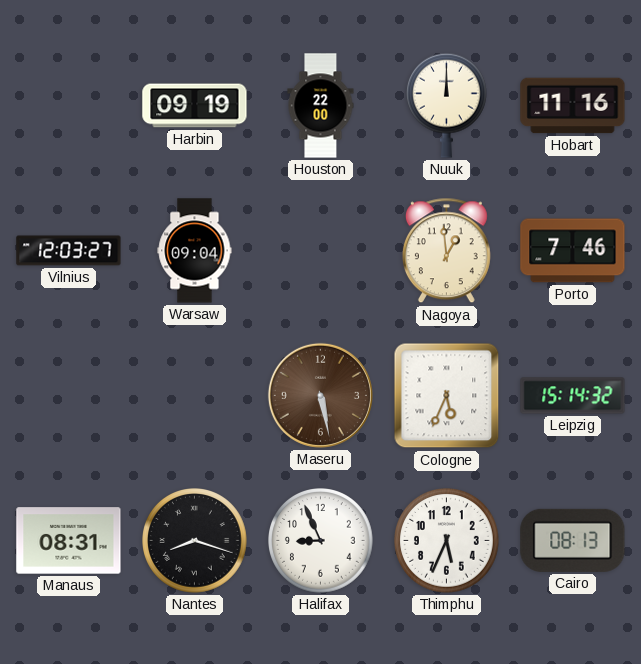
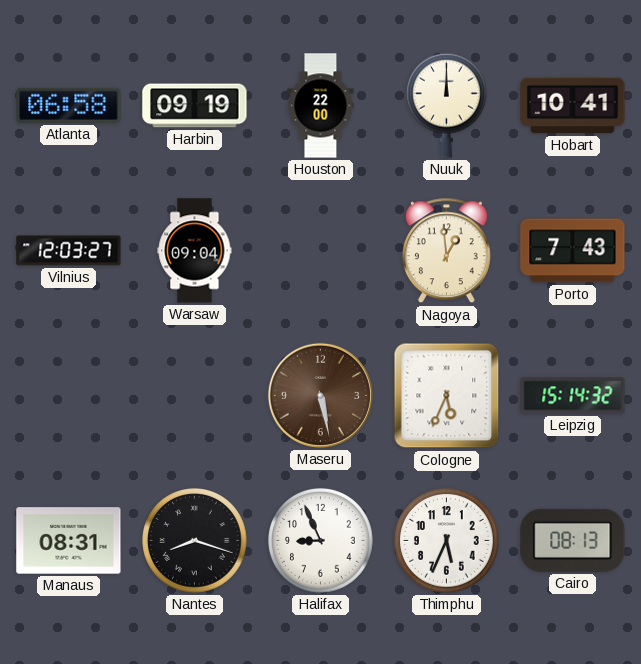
Atlanta: none -> 06:58
Hobart: 11:16 -> 10:41
Porto: 7:46 -> 7:43
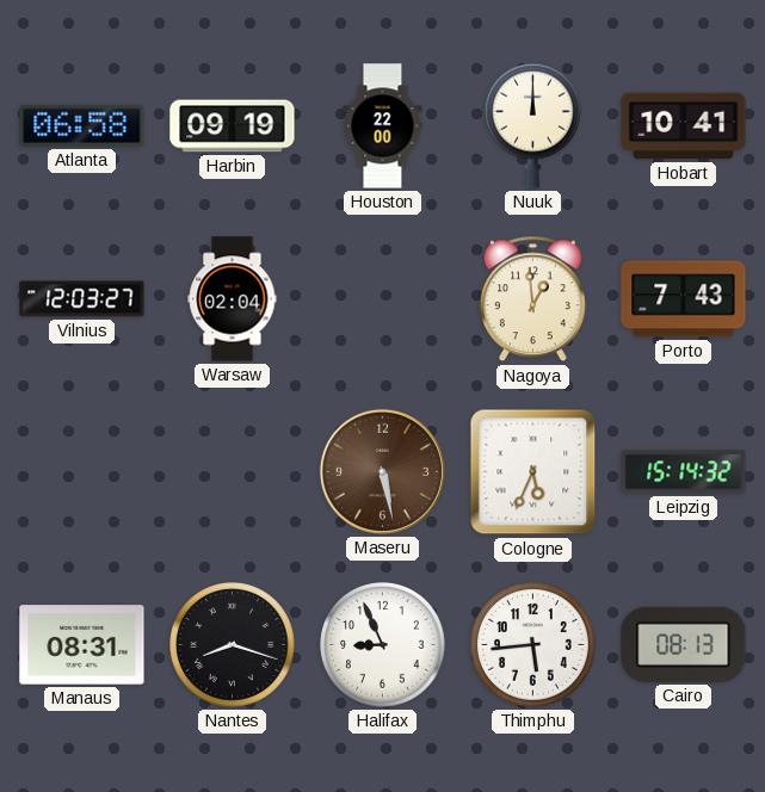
Warsaw: 09:04 -> 02:04
Thimphu: 5:34 -> 5:44
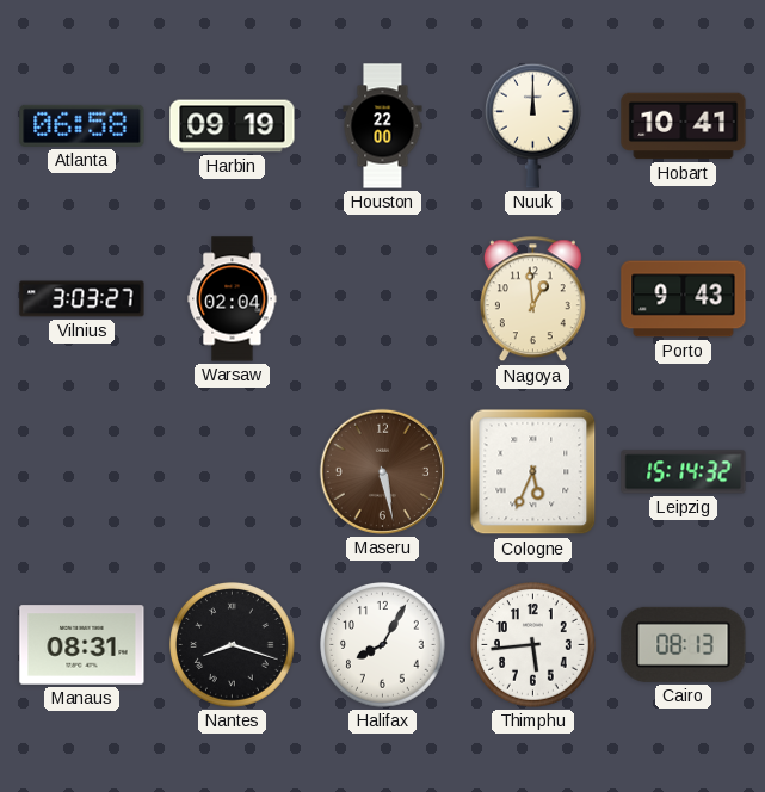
Vilnius: 12:03 -> 3:03
Porto: 7:43 -> 9:43
Halifax: 8:56 -> 8:05
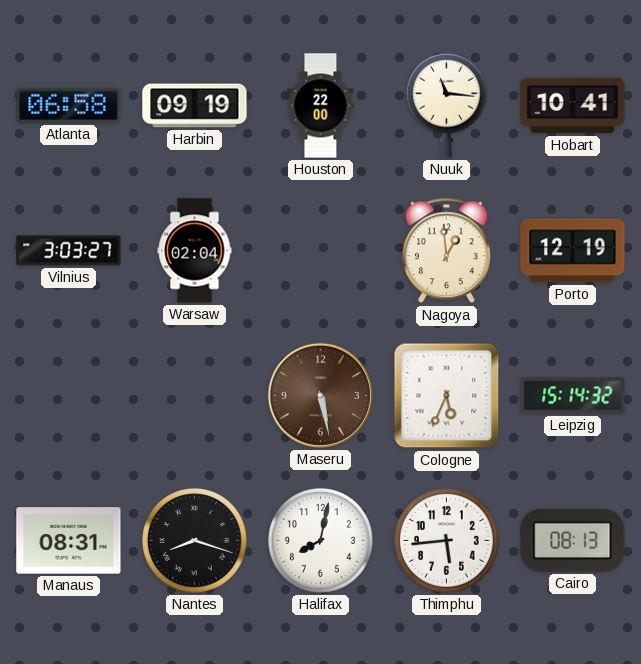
Nuuk: 12:00 -> 11:16
Porto: 9:43 -> 12:19
Halifax: 8:05 -> 8:02
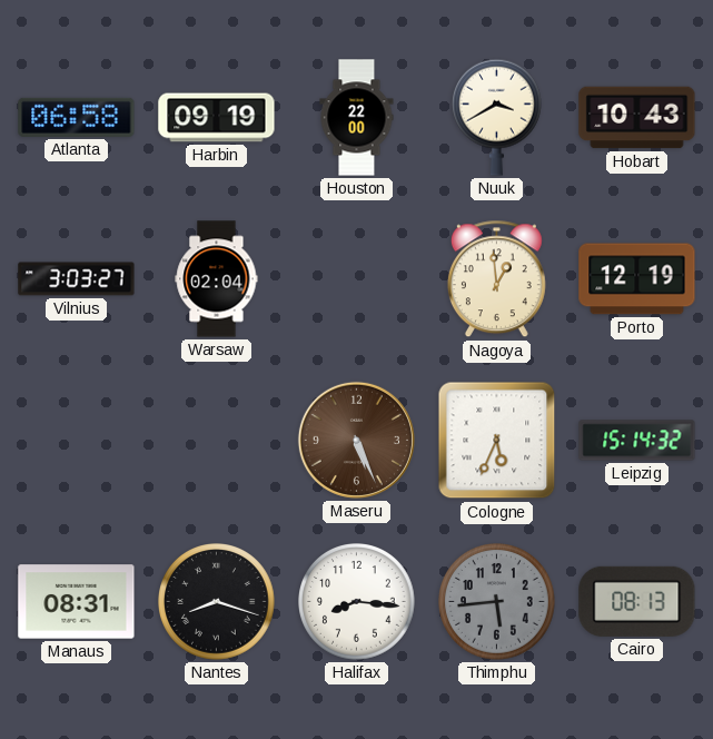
Nuuk: 11:16 -> 3:40
Hobart: 10:41 -> 10:43
Maseru: 5:28 -> 5:26
Halifax: 8:02 -> 8:16
Thimphu dial: white -> grey
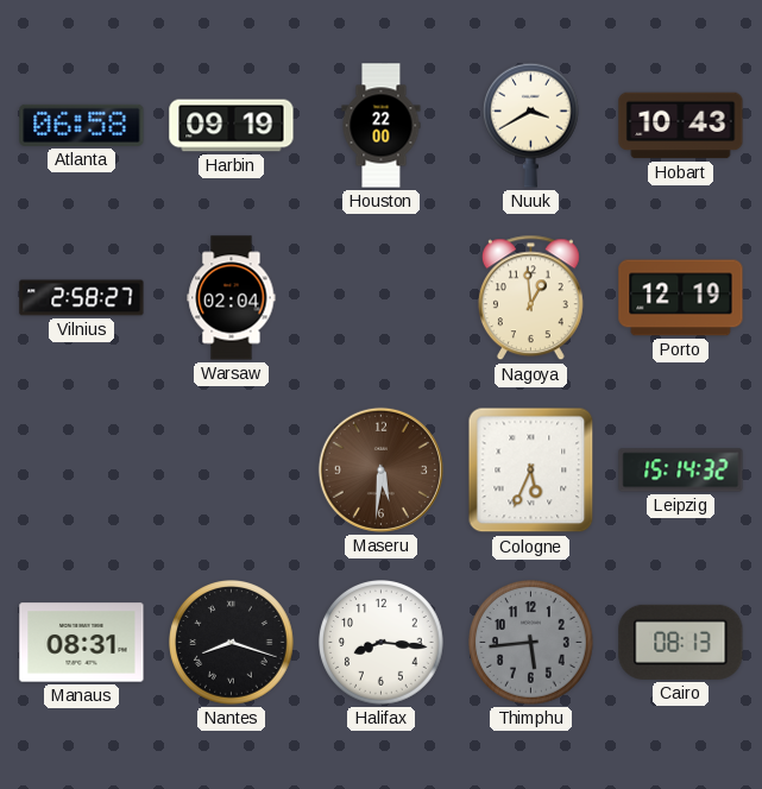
Vilnius: 3:03 -> 2:58
Maseru: 5:26 -> 5:31
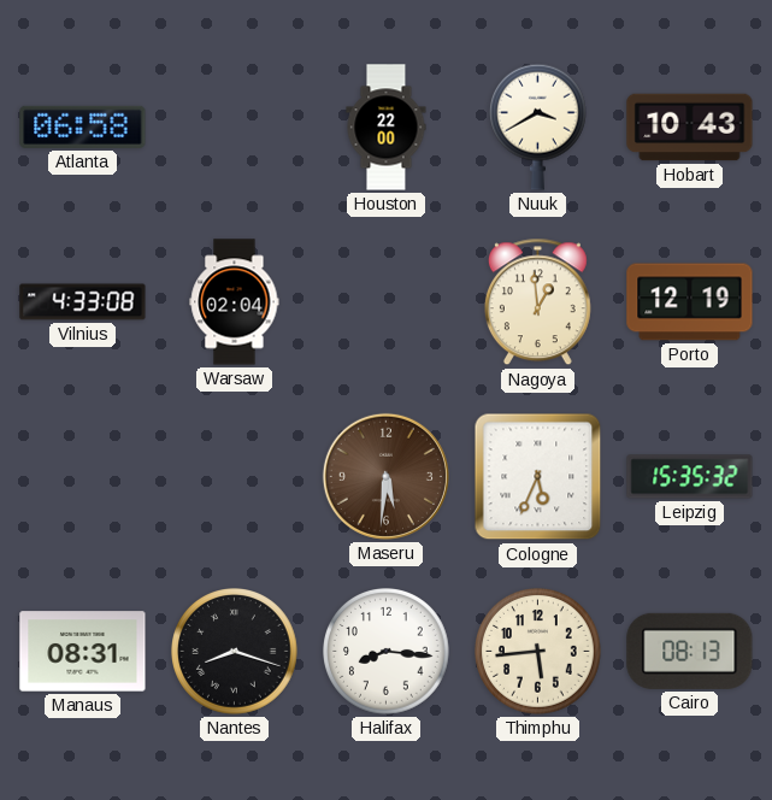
Harbin: 09:19 -> none
Vilnius: 2:58 -> 4:33
Leipzig: 15:14 -> 15:35
Thimphu dial: grey -> cream
